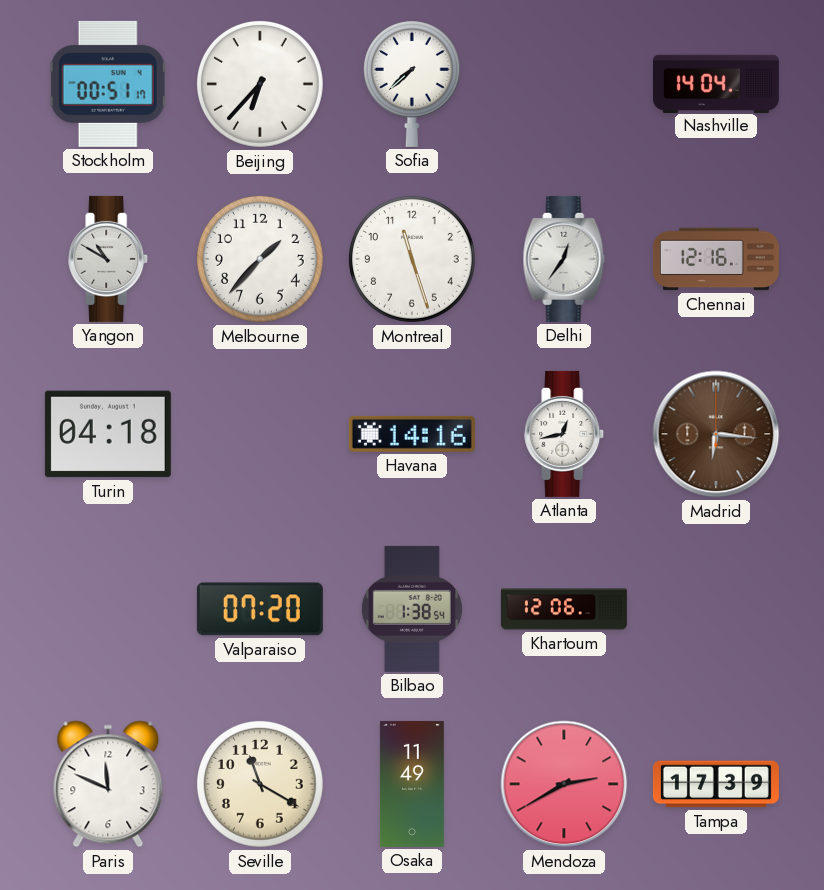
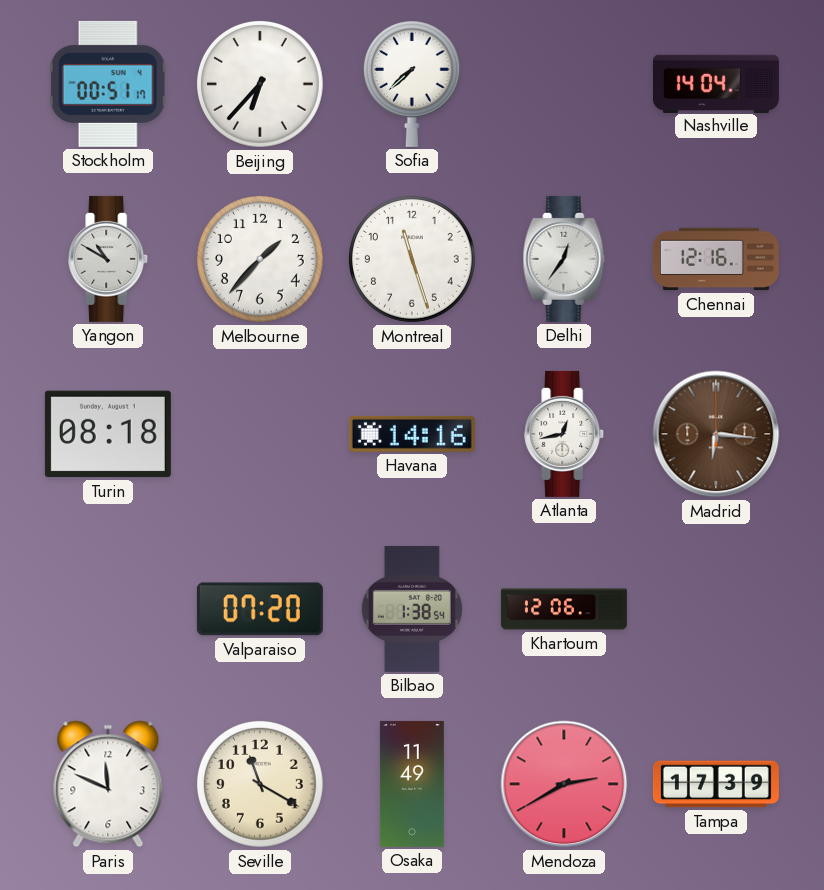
Turin: 04:18 -> 08:18
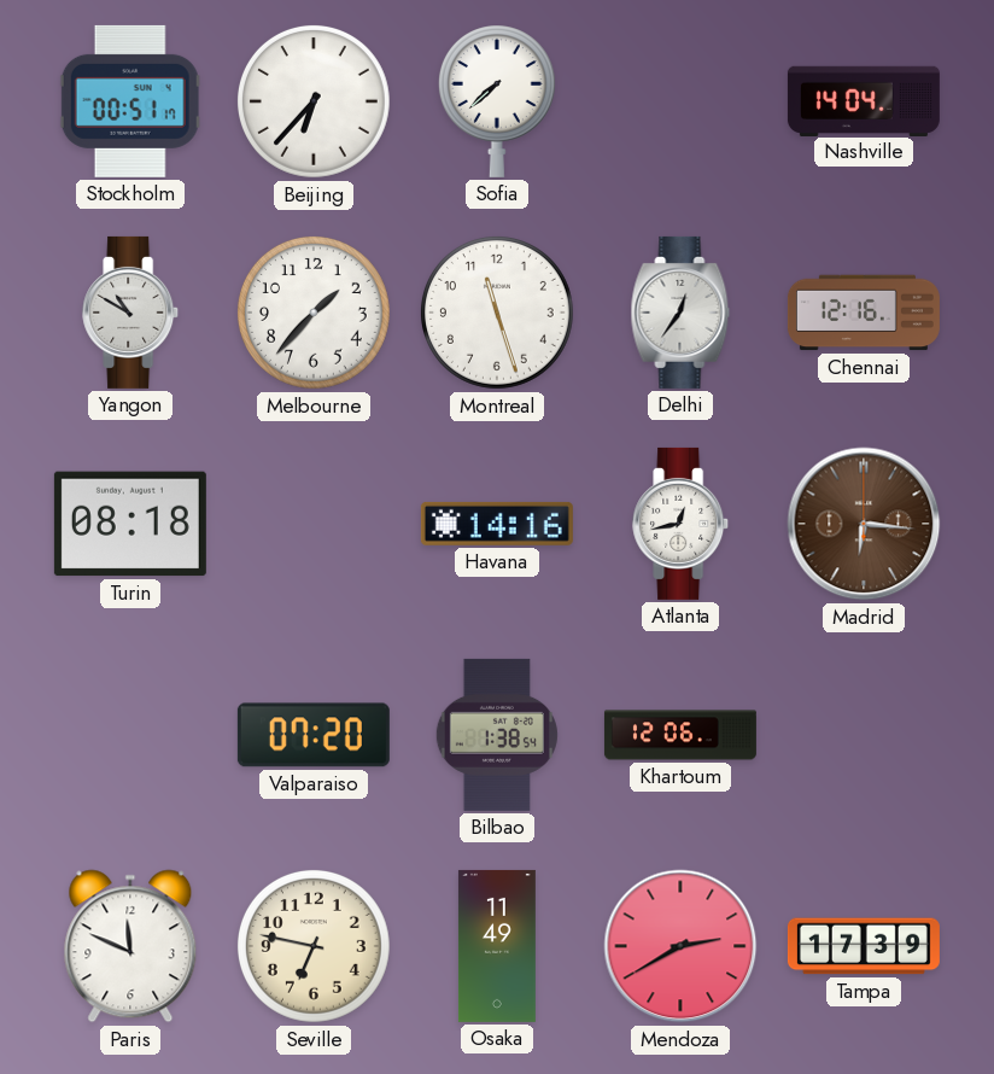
Seville: 11:20 -> 6:47
